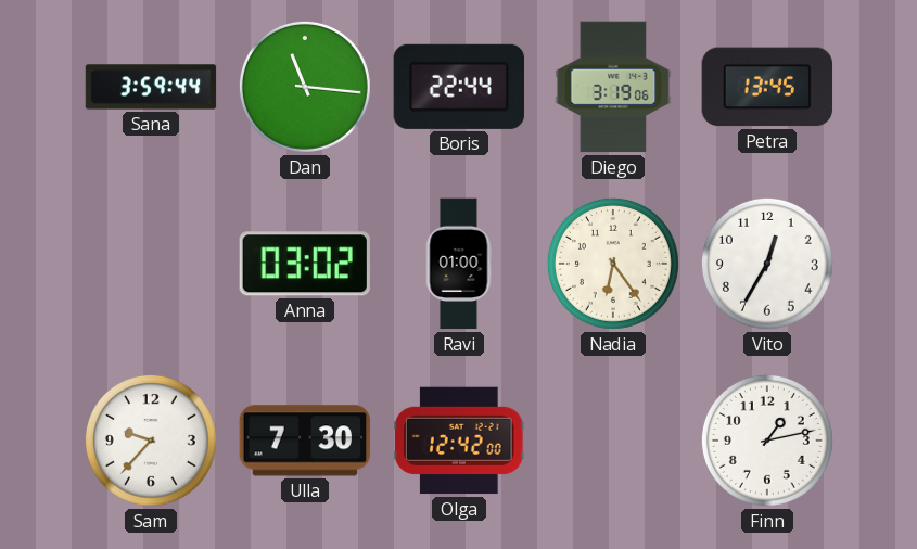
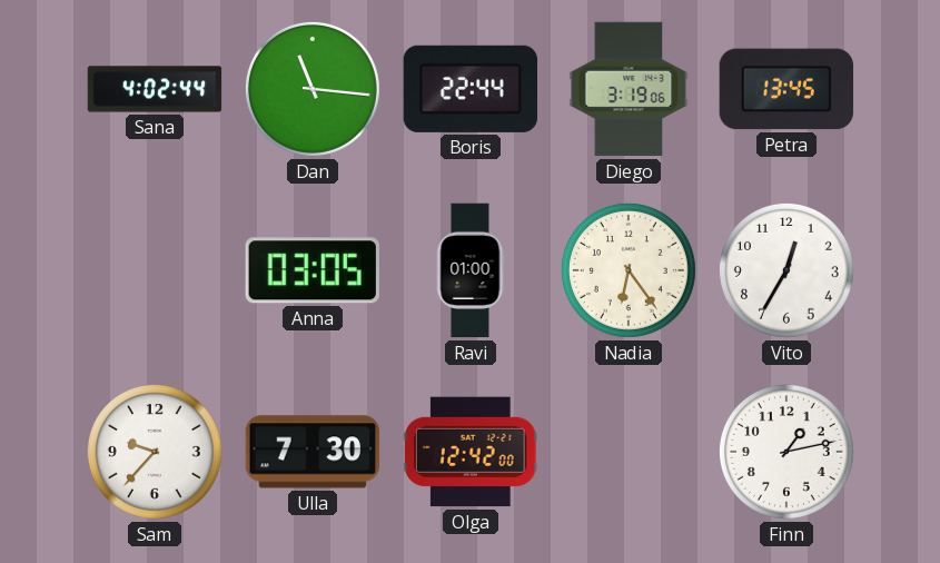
Sana: 3:59 -> 4:02
Anna: 03:02 -> 03:05
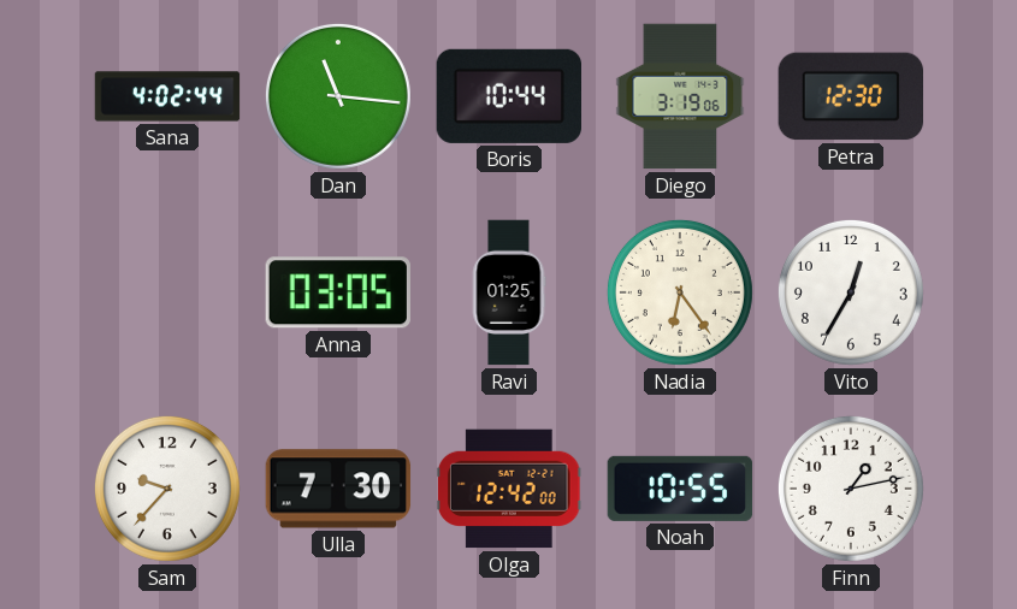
Boris: 22:44 -> 10:44
Petra: 13:45 -> 12:30
Ravi: 01:00 -> 01:25
Noah: none -> 10:55
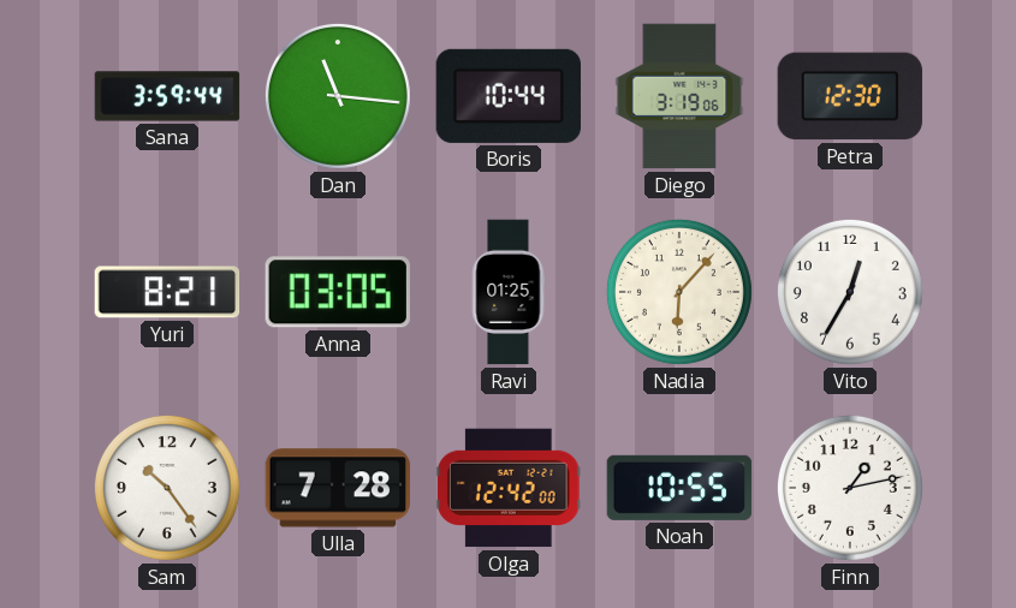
Sana: 4:02 -> 3:59
Yuri: none -> 8:21
Nadia: 6:24 -> 6:07
Sam: 9:37 -> 10:24
Ulla: 7:30 -> 7:28
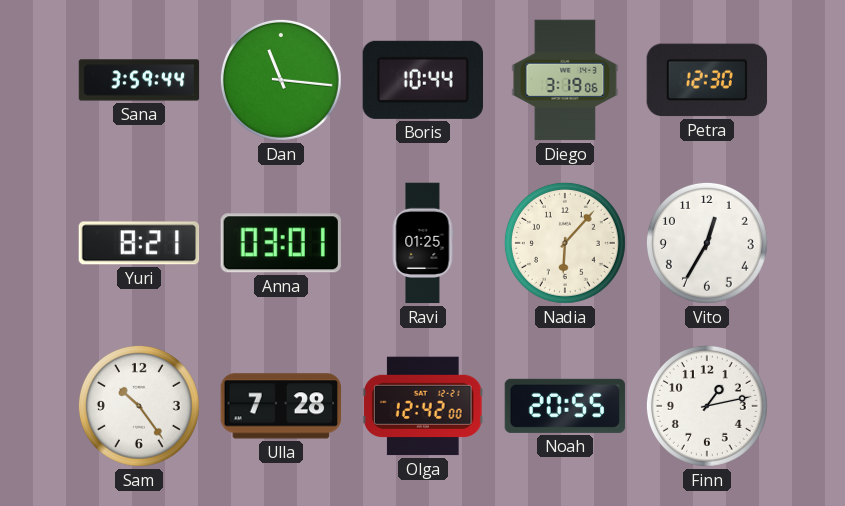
Anna: 03:05 -> 03:01
Noah: 10:55 -> 20:55
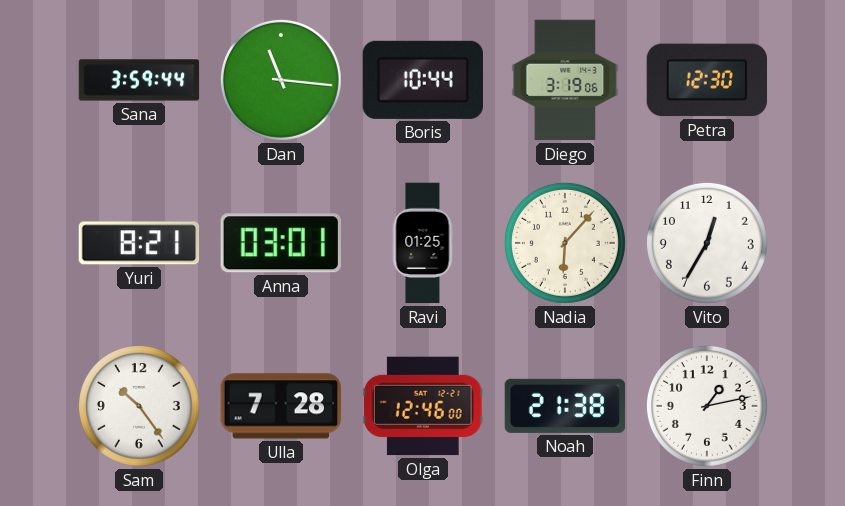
Olga: 12:42 -> 12:46
Noah: 20:55 -> 21:38
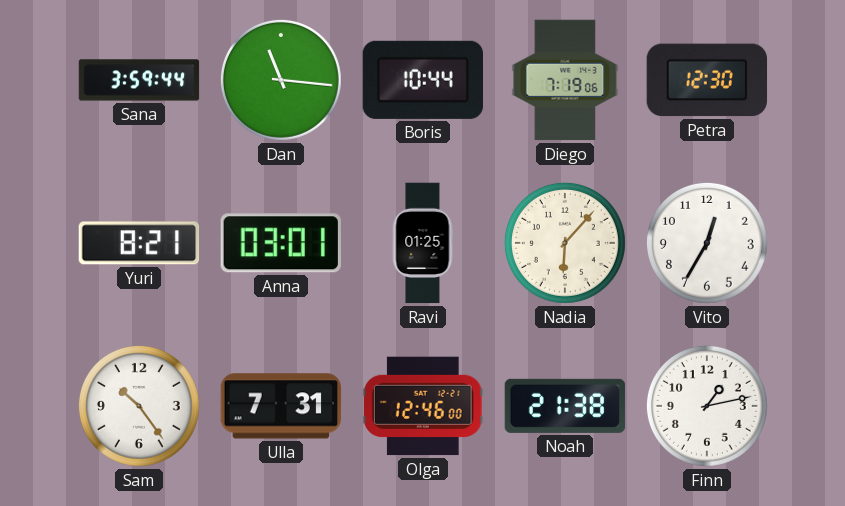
Diego: 3:19 -> 7:19
Ulla: 7:28 -> 7:31
